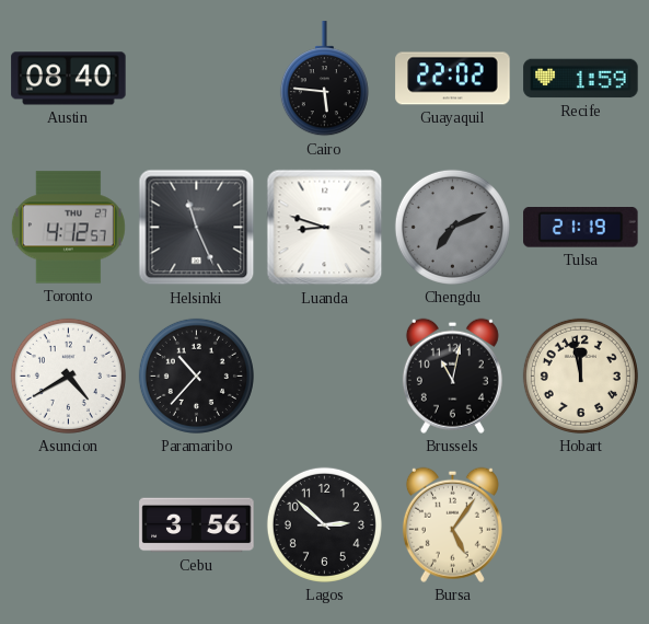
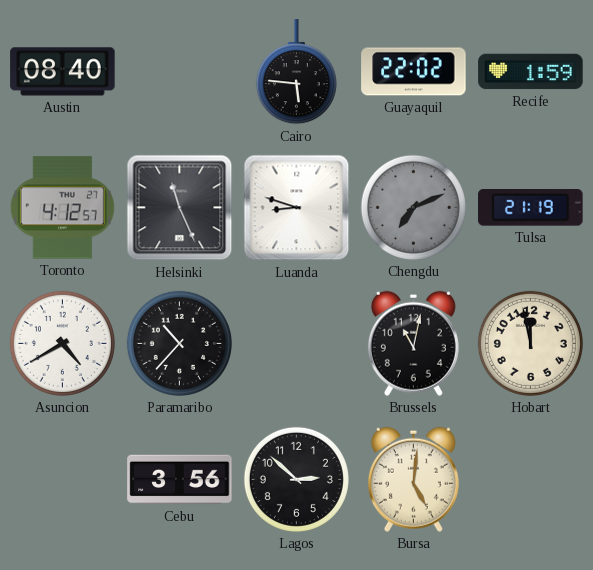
Bursa: 5:06 -> 5:01
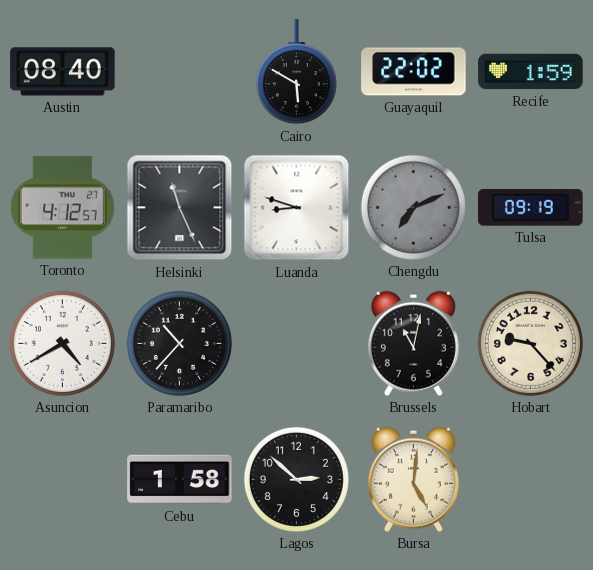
Cairo: 5:46 -> 5:50
Tulsa: 21:19 -> 09:19
Hobart: 11:58 -> 9:23
Cebu: 3:56 -> 1:58
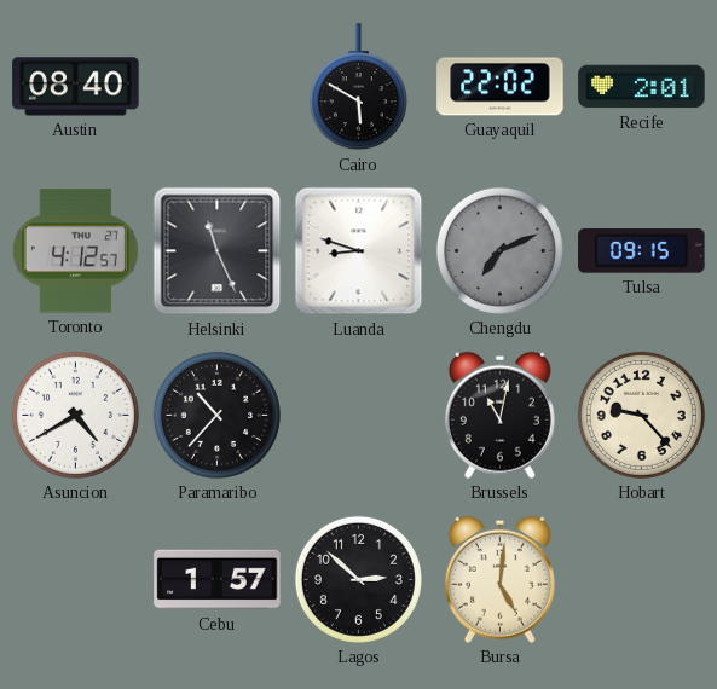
Recife: 1:59 -> 2:01
Tulsa: 09:19 -> 09:15
Cebu: 1:58 -> 1:57
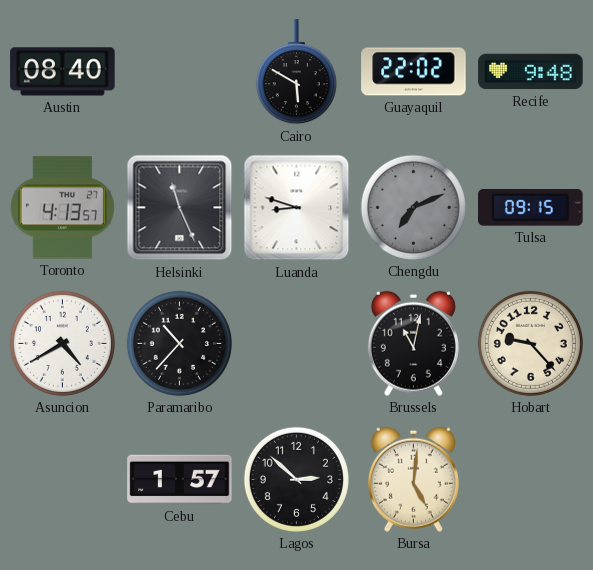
Recife: 2:01 -> 9:48
Toronto: 4:12 -> 4:13
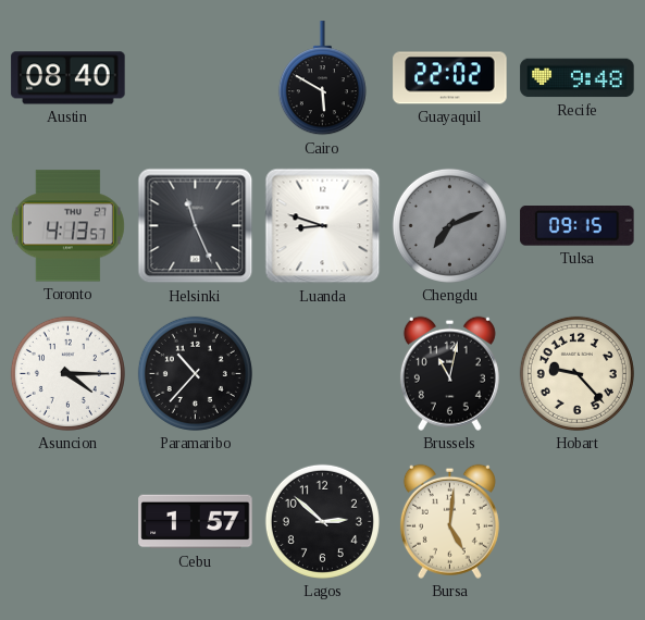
Asuncion: 4:40 -> 4:15
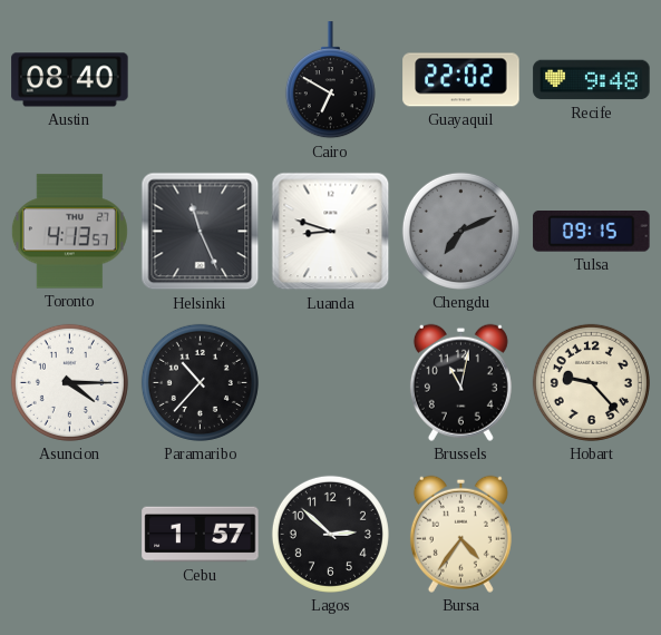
Cairo: 5:50 -> 6:50
Bursa: 5:01 -> 4:36
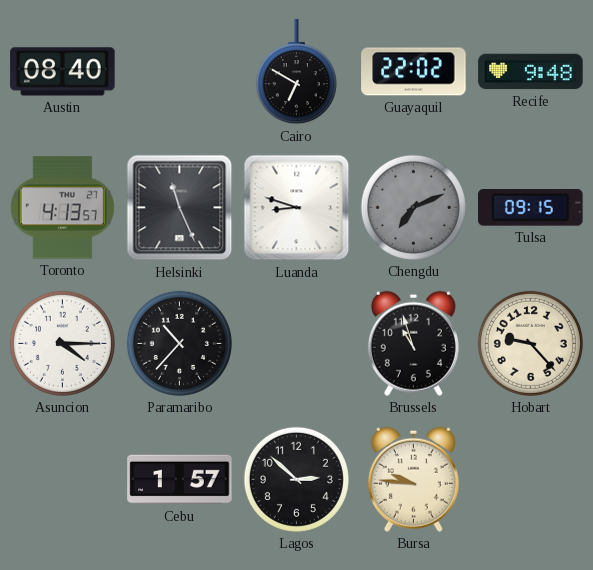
Brussels: 11:02 -> 10:57
Bursa: 4:36 -> 9:46
